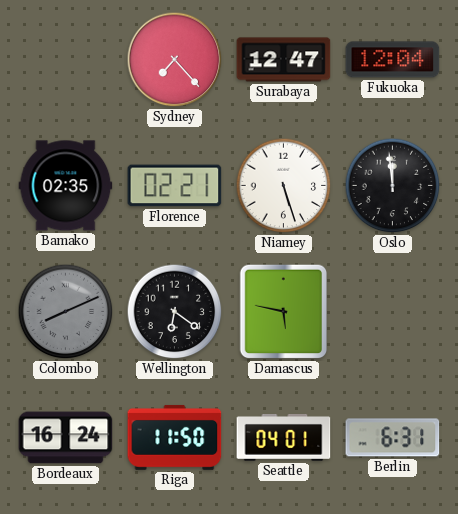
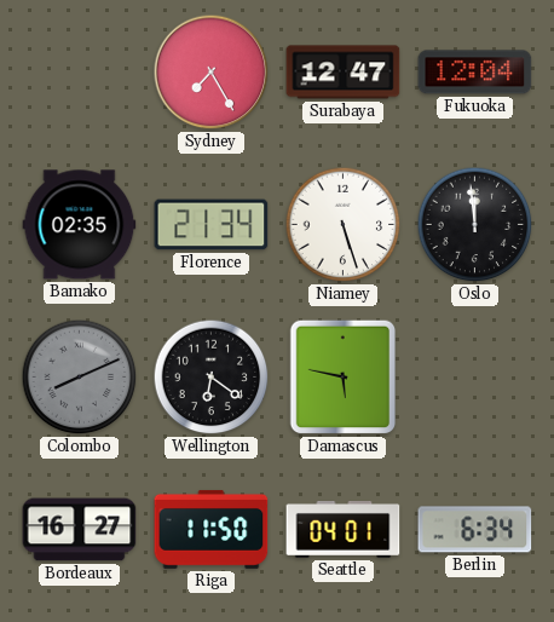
Sydney: 7:23 -> 7:25
Florence: 02:21 -> 21:34
Bordeaux: 16:24 -> 16:27
Berlin: 6:31 -> 6:34
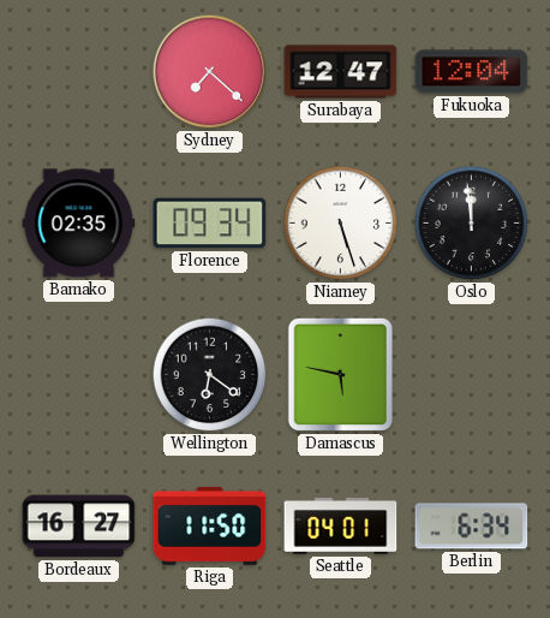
Sydney: 7:25 -> 7:22
Florence: 21:34 -> 09:34
Colombo: 8:11 -> none
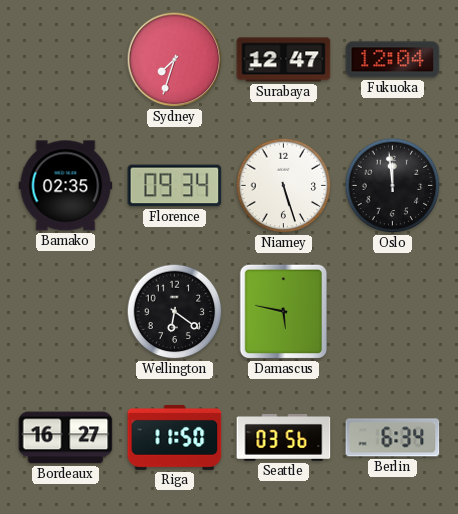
Sydney: 7:22 -> 7:33
Seattle: 04:01 -> 03:56
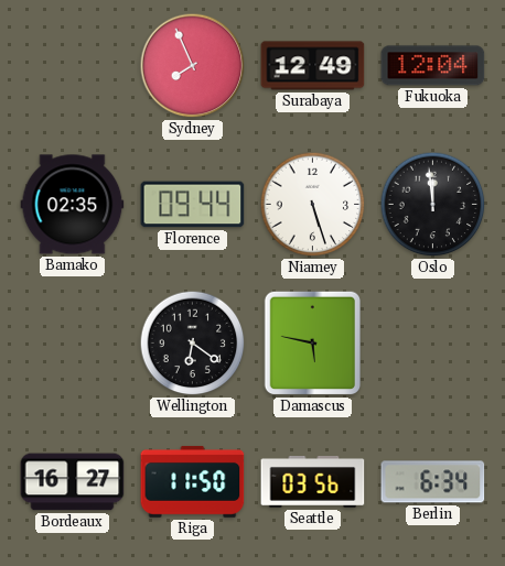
Sydney: 7:33 -> 7:56
Surabaya: 12:47 -> 12:49
Florence: 09:34 -> 09:44
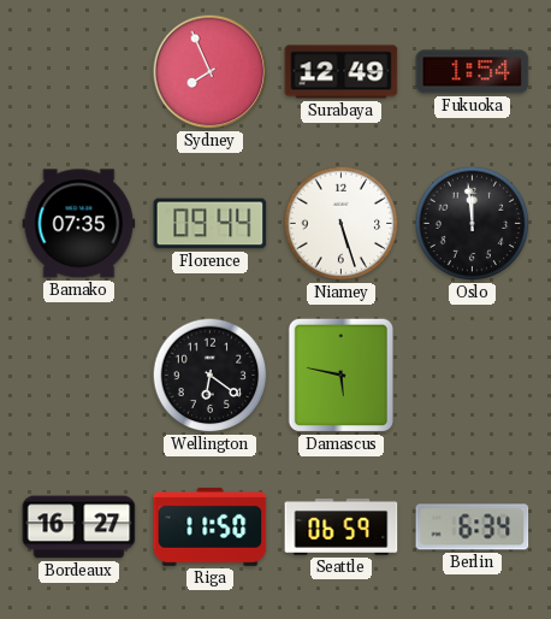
Fukuoka: 12:04 -> 1:54
Bamako: 02:35 -> 07:35
Seattle: 03:56 -> 06:59
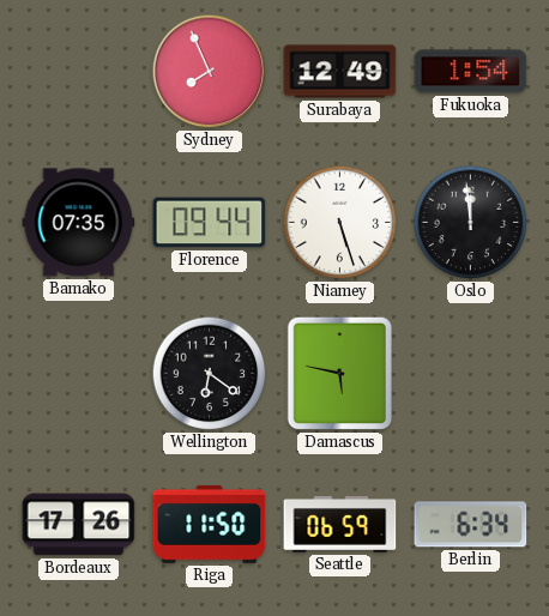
Bordeaux: 16:27 -> 17:26
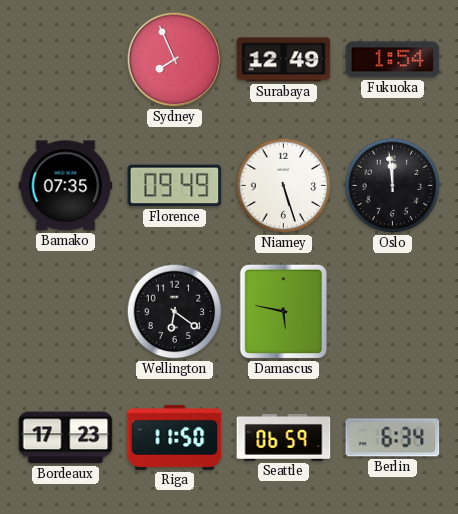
Florence: 09:44 -> 09:49
Bordeaux: 17:26 -> 17:23
